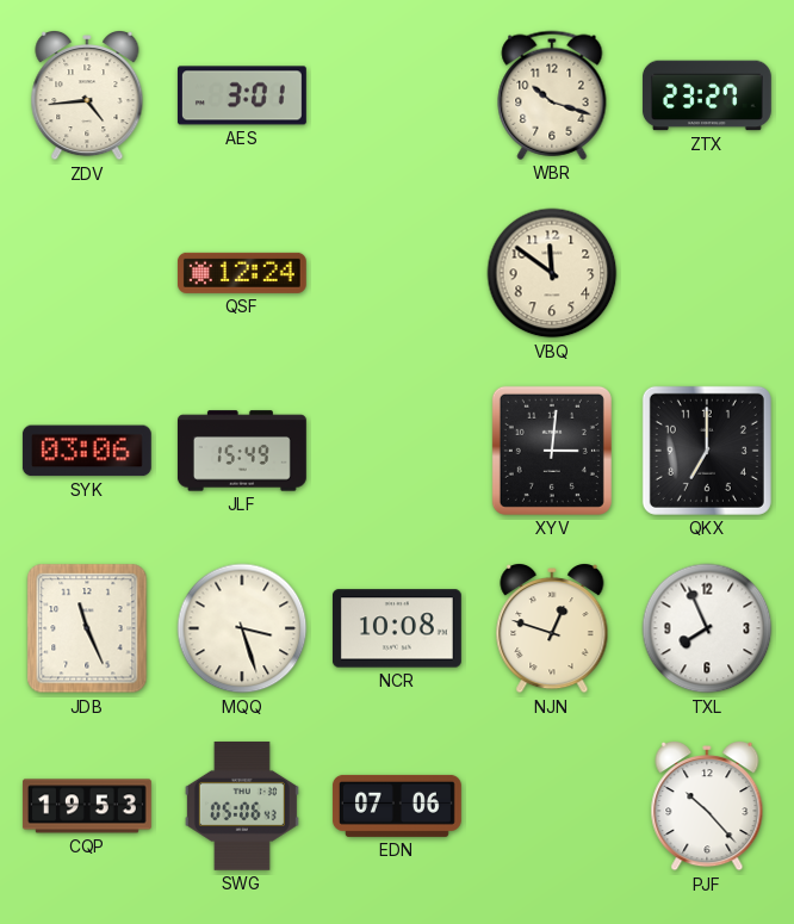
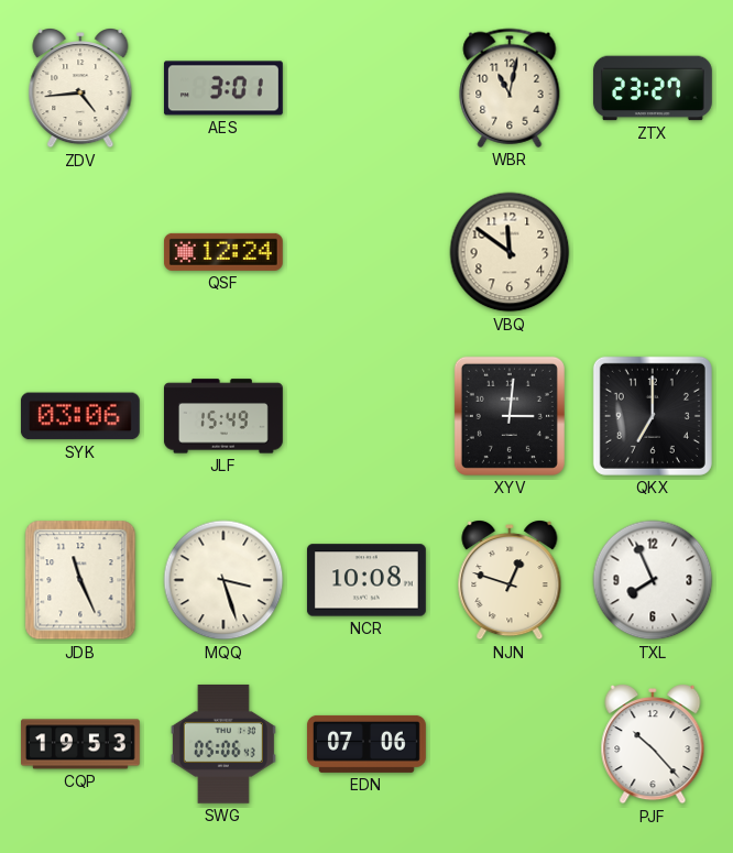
WBR: 10:18 -> 11:02
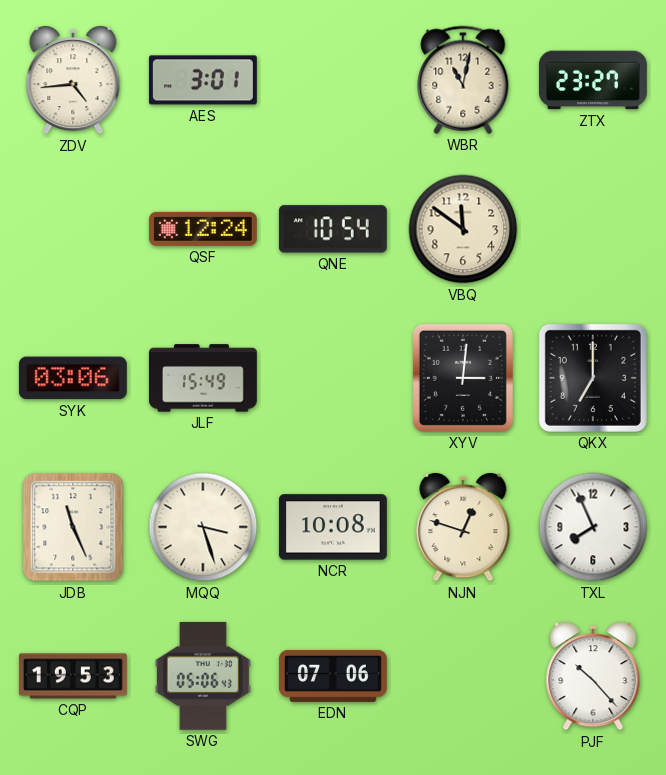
QNE: none -> 10:54
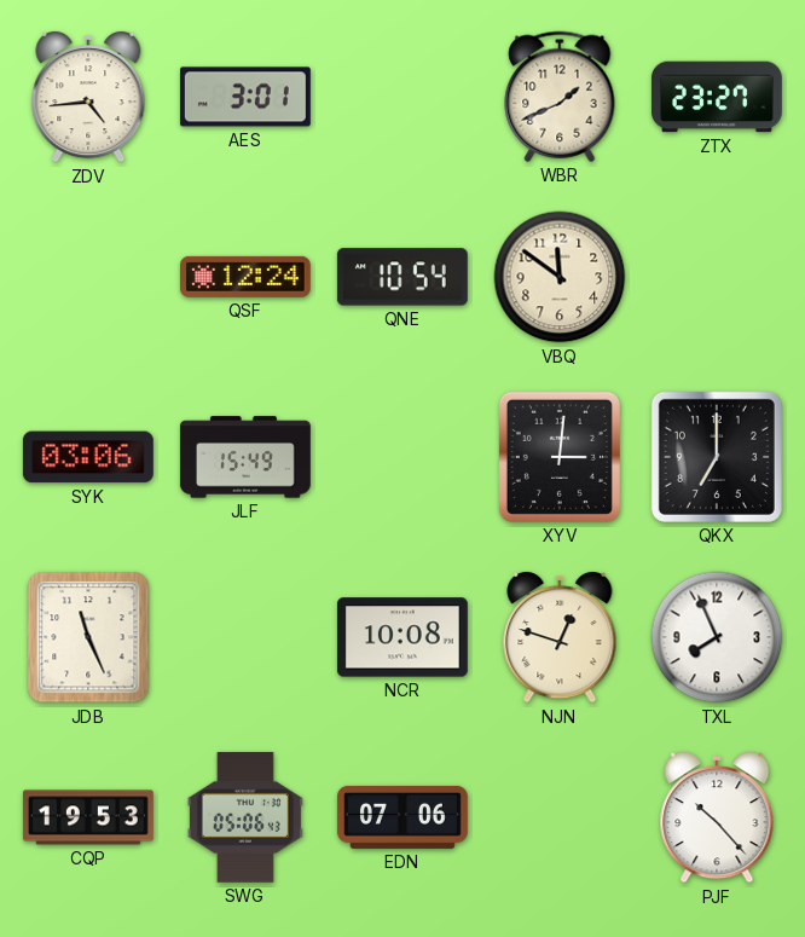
WBR: 11:02 -> 1:41
MQQ: 3:27 -> none
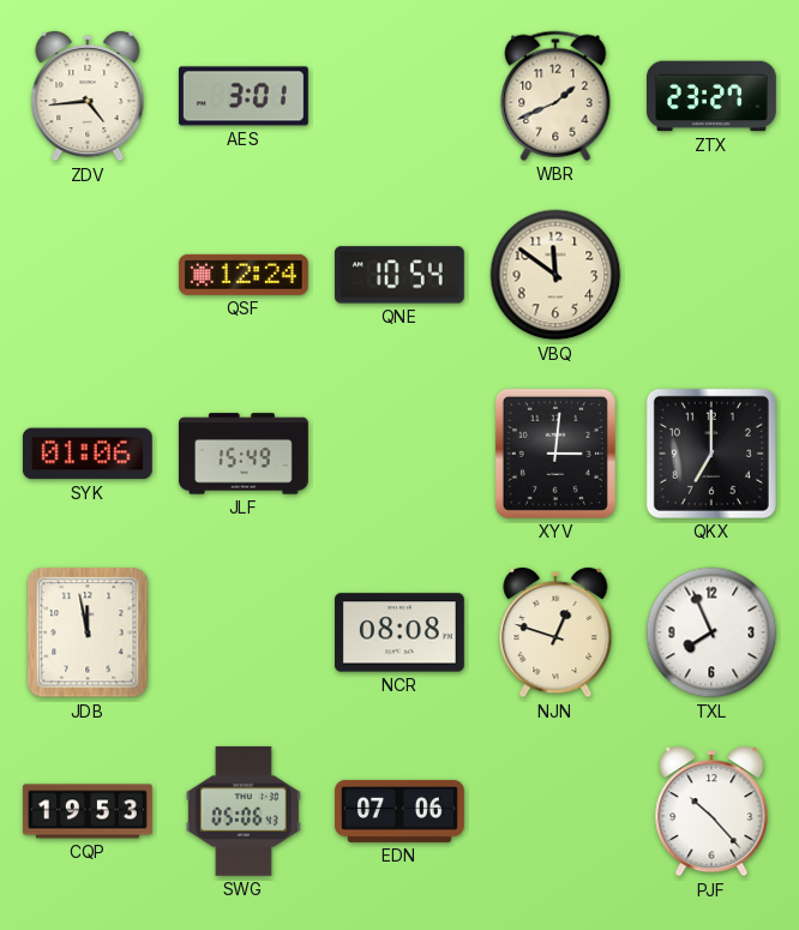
SYK: 03:06 -> 01:06
JDB: 11:26 -> 11:58
NCR: 10:08 -> 08:08
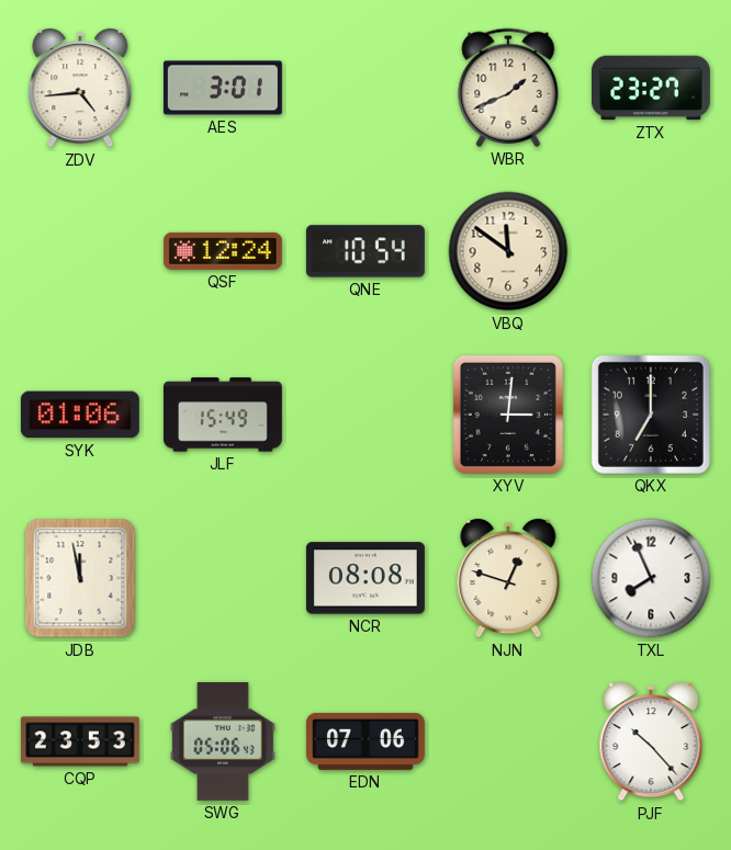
CQP: 19:53 -> 23:53
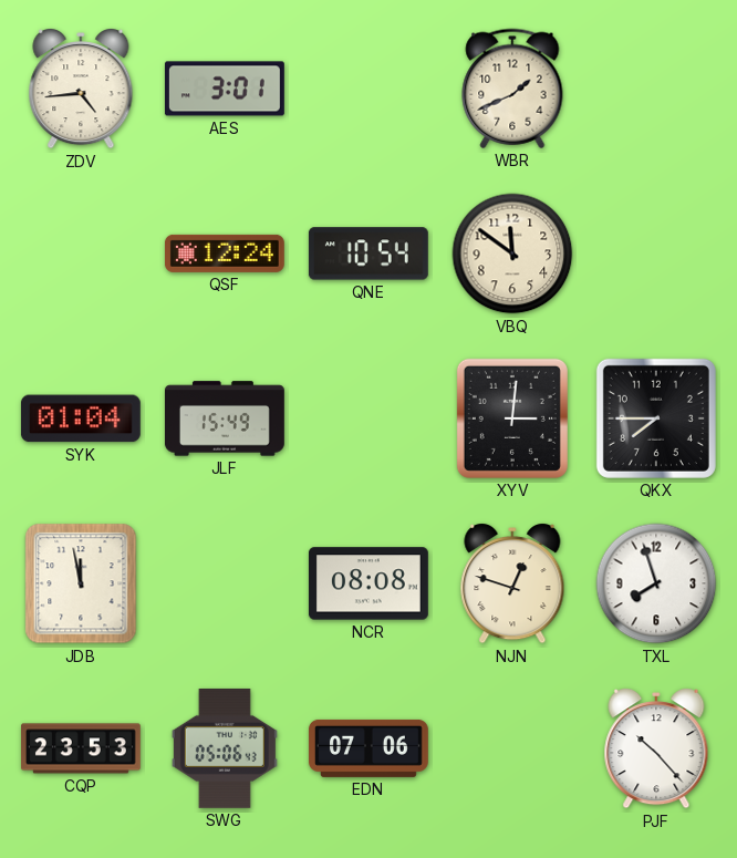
ZTX: 23:27 -> none
SYK: 01:06 -> 01:04
QKX: 7:00 -> 7:45
TXL: 7:56 -> 7:57
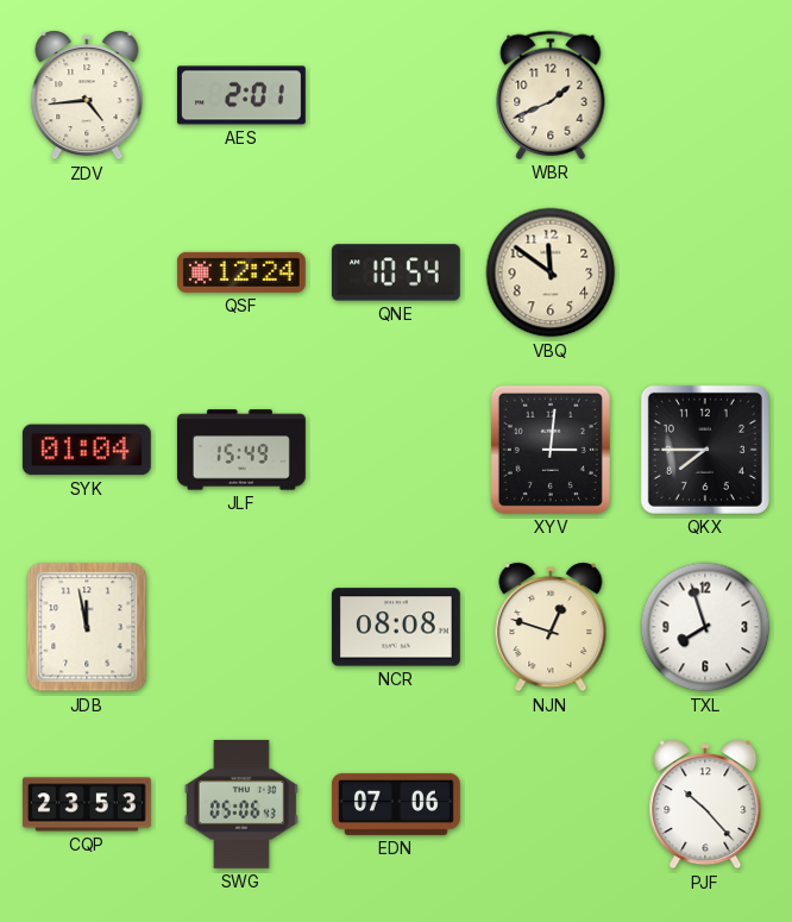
AES: 3:01 -> 2:01
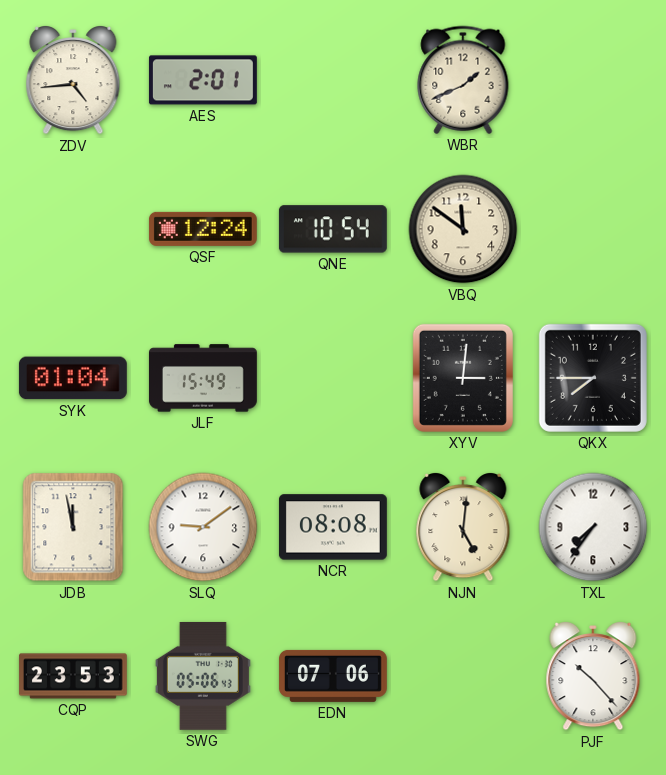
SLQ: none -> 9:09
NJN: 12:48 -> 5:01
TXL: 7:57 -> 7:36
